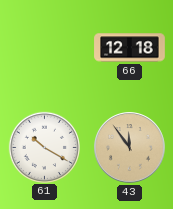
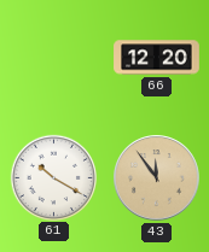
66: 12:18 -> 12:20
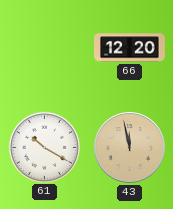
43: 11:54 -> 11:58
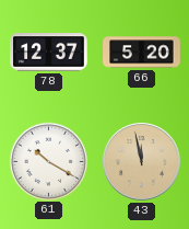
78: none -> 12:37
66: 12:20 -> 5:20
